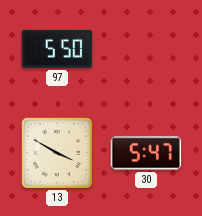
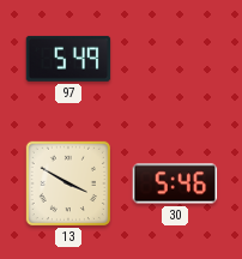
97: 5:50 -> 5:49
30: 5:47 -> 5:46
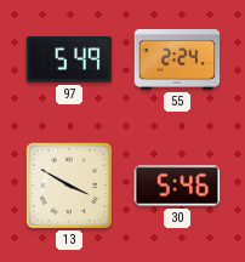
55: none -> 2:24
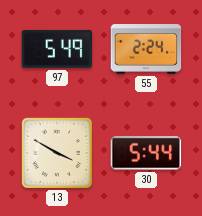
30: 5:46 -> 5:44
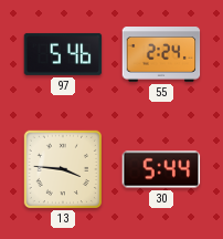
97: 5:49 -> 5:46
13: 3:50 -> 3:46
